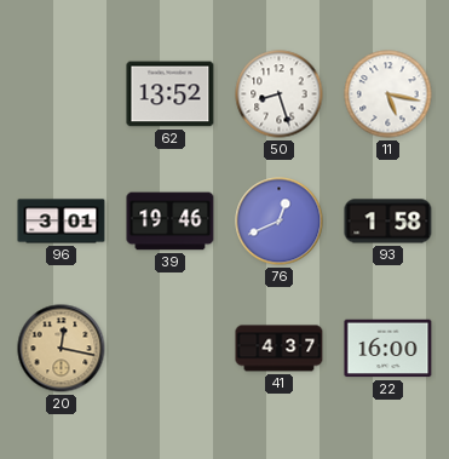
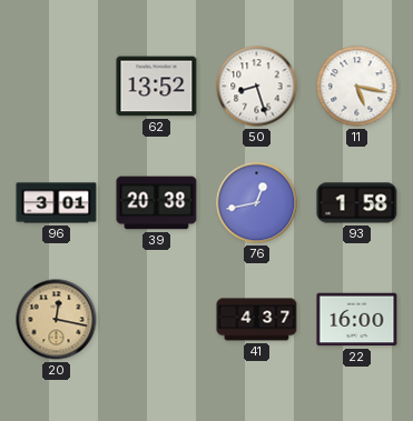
39: 19:46 -> 20:38
76: 12:41 -> 12:43
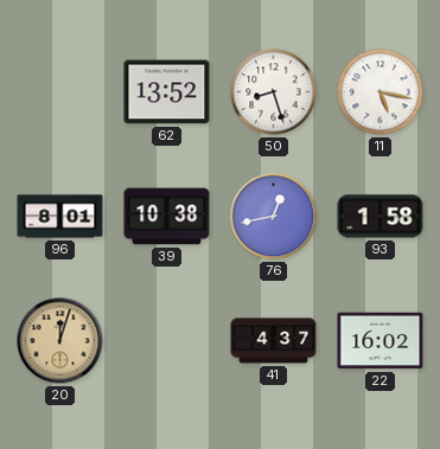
96: 3:01 -> 8:01
39: 20:38 -> 10:38
20: 12:17 -> 12:03
22: 16:00 -> 16:02
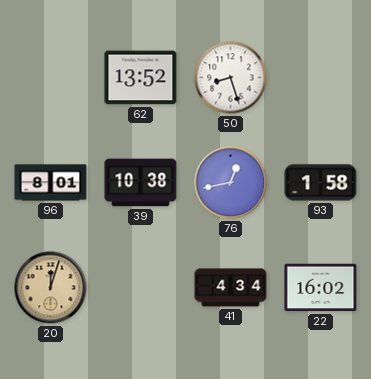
11: 5:17 -> none
41: 4:37 -> 4:34
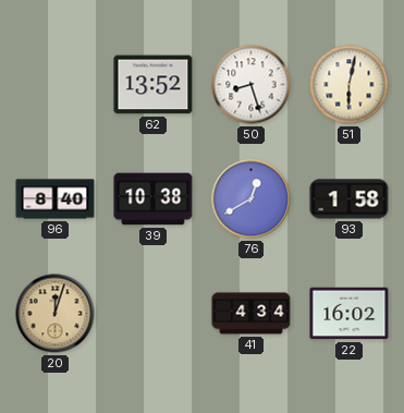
51: none -> 6:02
96: 8:01 -> 8:40
76: 12:43 -> 12:40
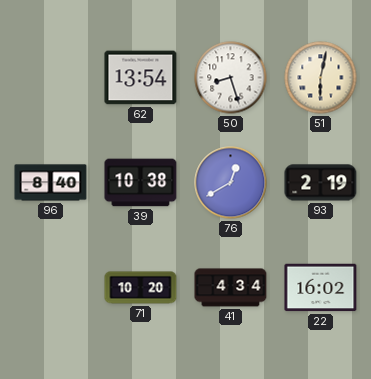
62: 13:52 -> 13:54
93: 1:58 -> 2:19
20: 12:03 -> none
71: none -> 10:20
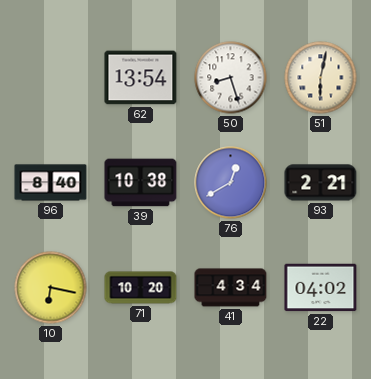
93: 2:19 -> 2:21
10: none -> 6:17
22: 16:02 -> 04:02
